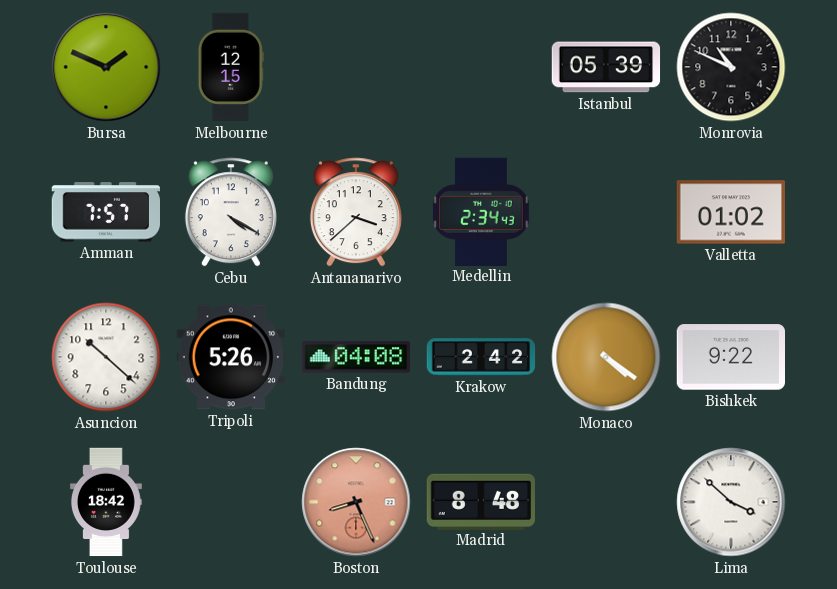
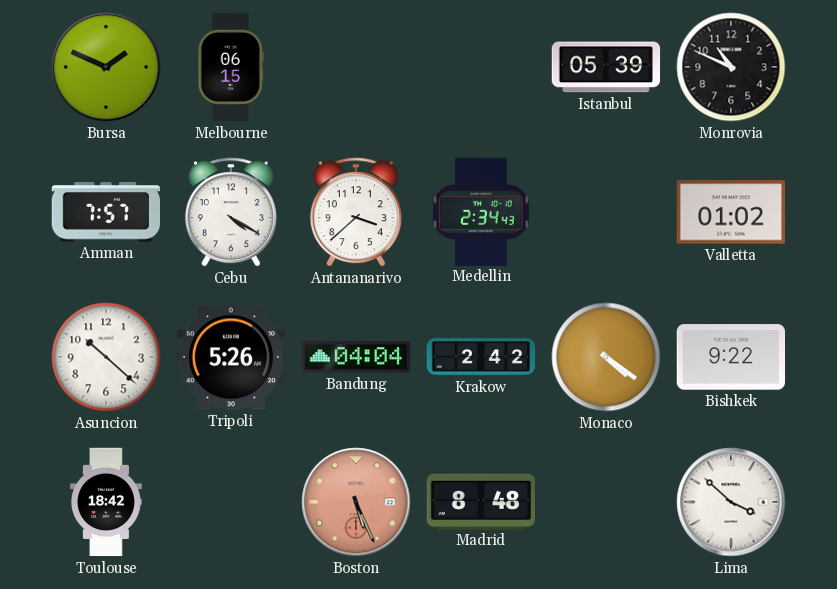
Melbourne: 12:15 -> 06:15
Bandung: 04:08 -> 04:04
Boston: 8:26 -> 5:26
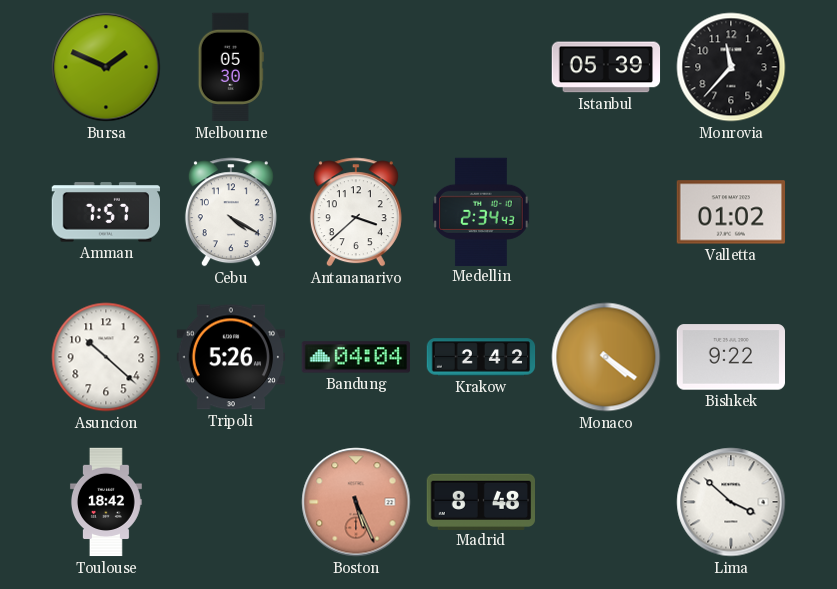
Melbourne: 06:15 -> 05:30
Monrovia: 10:49 -> 11:37
